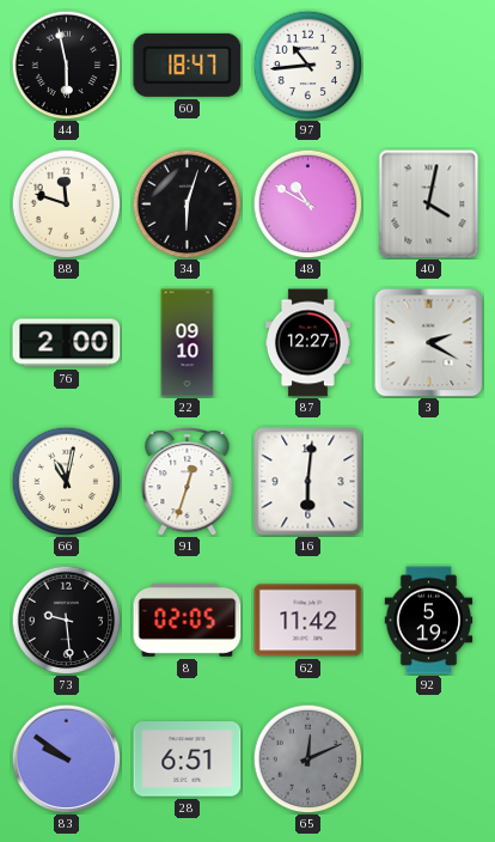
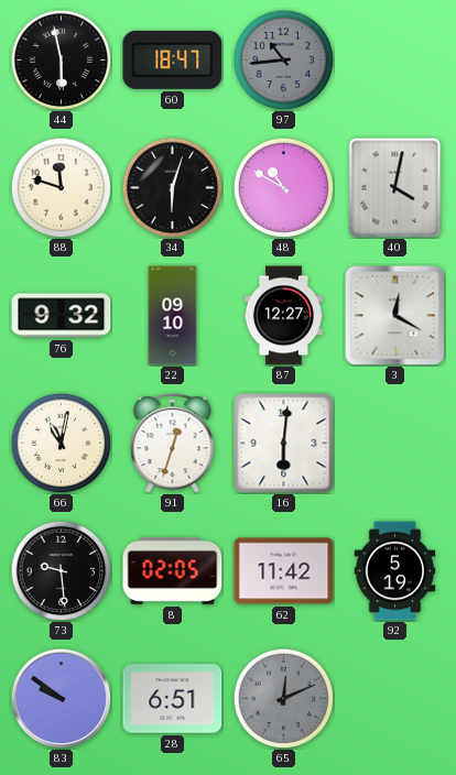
97 dial: white -> grey
76: 2:00 -> 9:32
3: 2:20 -> 12:20
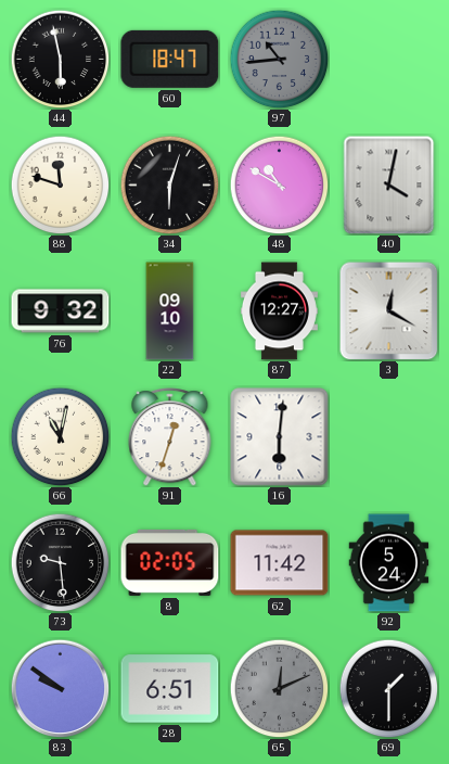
92: 5:19 -> 5:24
69: none -> 1:30
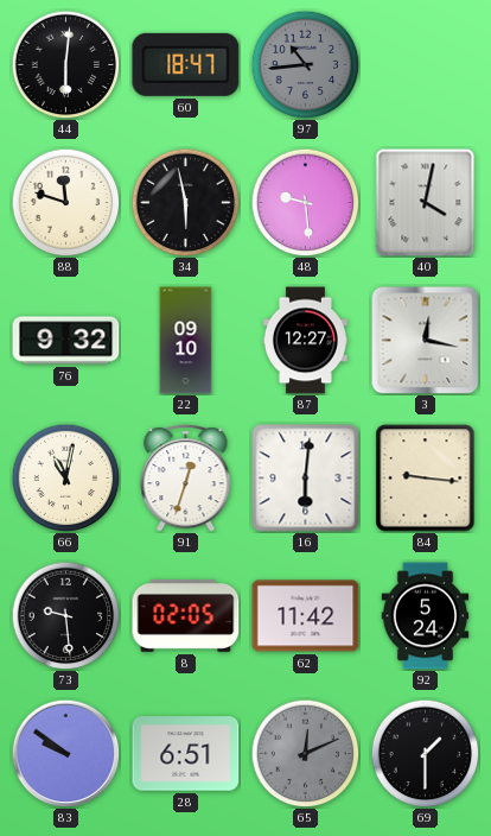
44: 5:58 -> 6:01
34: 6:03 -> 5:58
48: 10:50 -> 9:29
3: 12:20 -> 12:17
84: none -> 9:16
